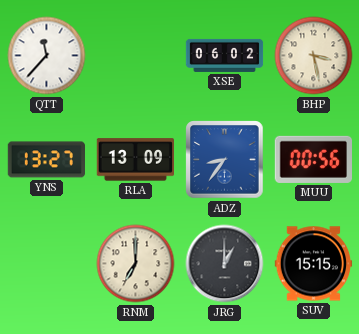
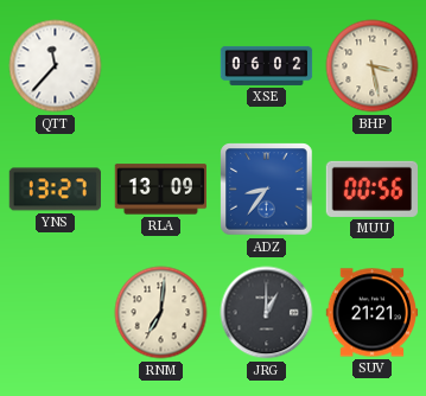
RNM: 7:00 -> 7:01
SUV: 15:15 -> 21:21
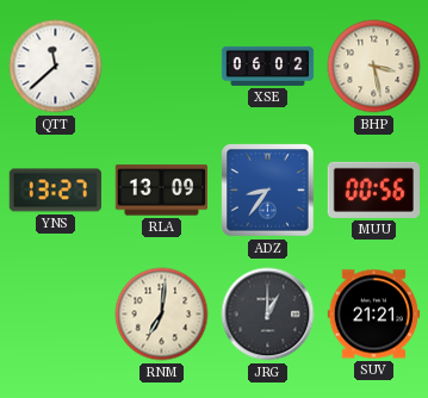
QTT: 11:37 -> 11:38
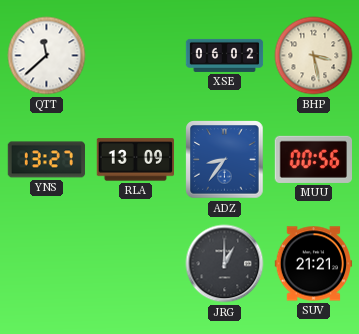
RNM: 7:01 -> none
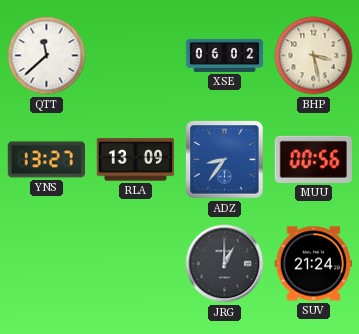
SUV: 21:21 -> 21:24
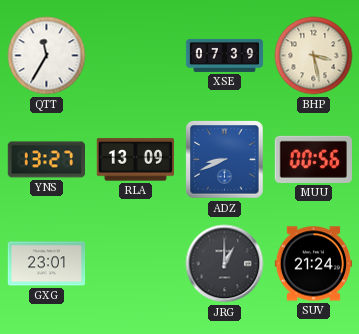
QTT: 11:38 -> 11:35
XSE: 06:02 -> 07:39
ADZ: 8:36 -> 8:41
GXG: none -> 23:01
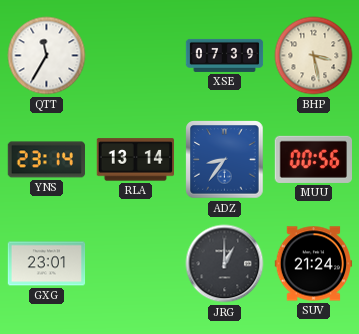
YNS: 13:27 -> 23:14
RLA: 13:09 -> 13:14
ADZ: 8:41 -> 8:36
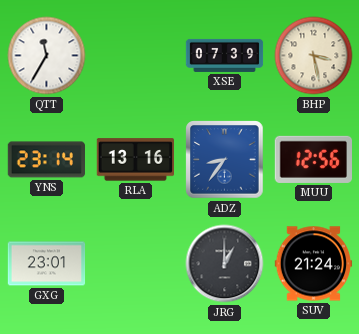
RLA: 13:14 -> 13:16
MUU: 00:56 -> 12:56
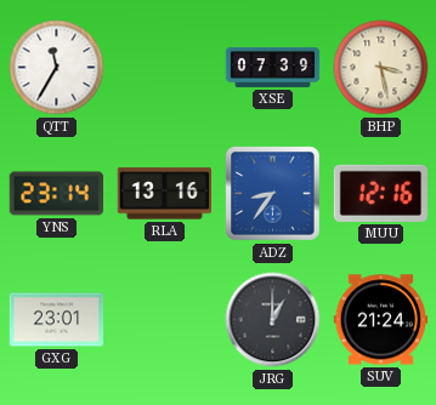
MUU: 12:56 -> 12:16
